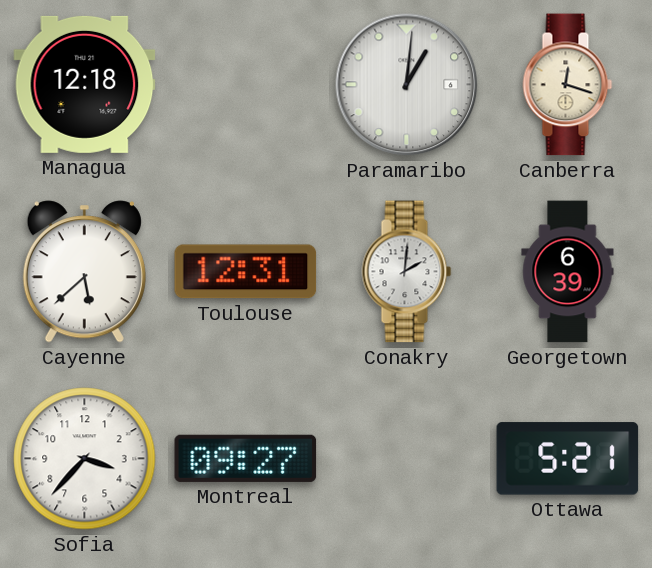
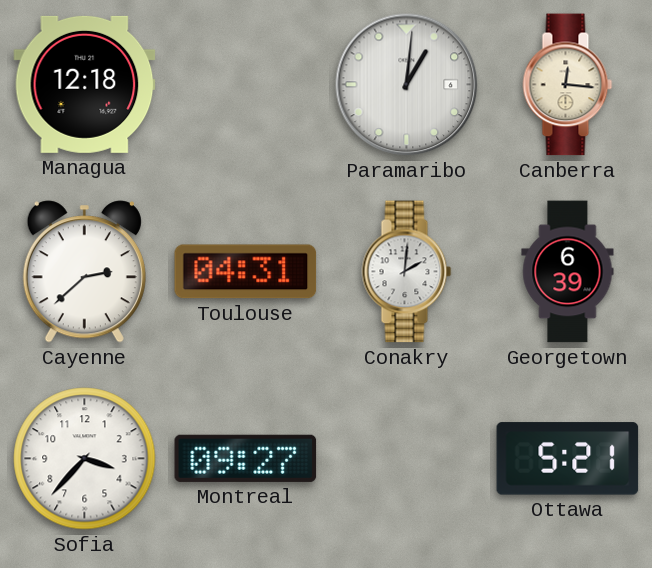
Canberra: 12:18 -> 12:16
Cayenne: 5:38 -> 2:38
Toulouse: 12:31 -> 04:31
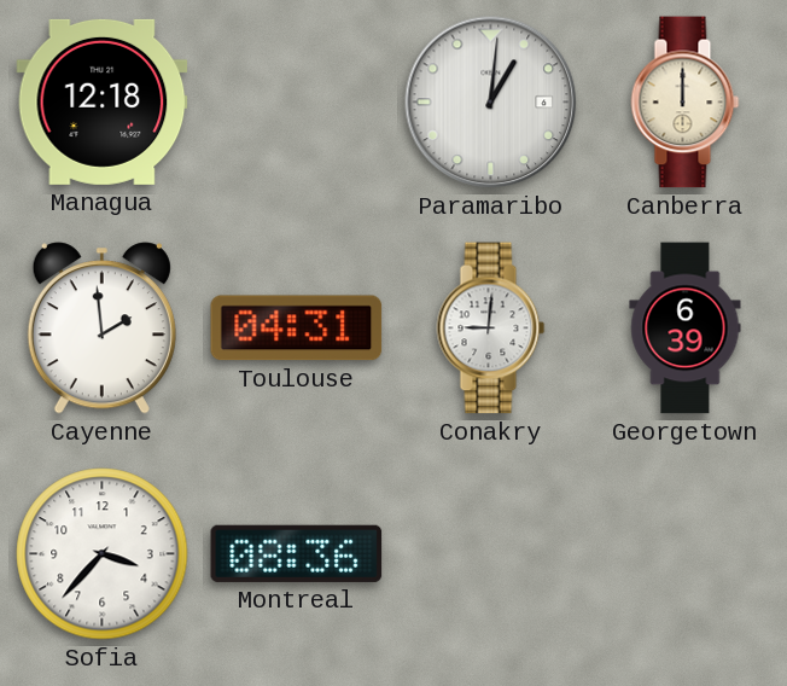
Canberra: 12:16 -> 12:00
Cayenne: 2:38 -> 1:59
Conakry: 2:01 -> 9:01
Montreal: 09:27 -> 08:36
Ottawa: 5:21 -> none
